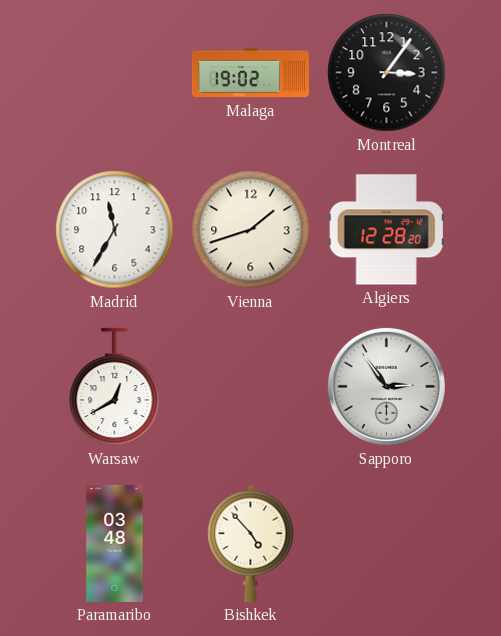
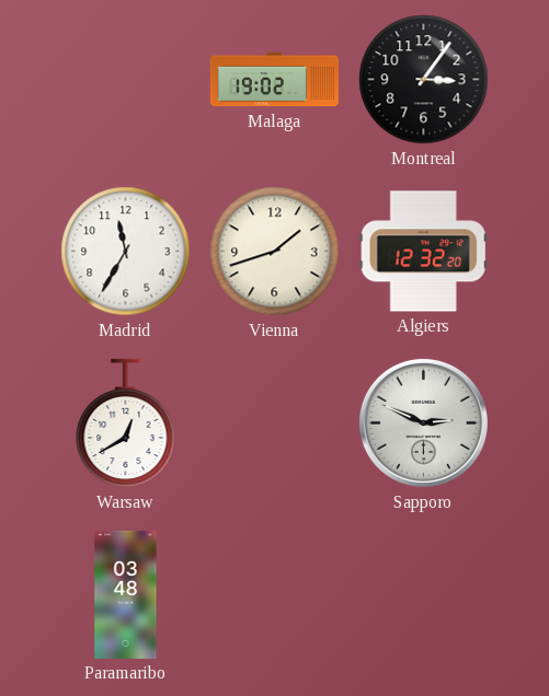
Algiers: 12:28 -> 12:32
Sapporo: 2:54 -> 2:49
Bishkek: 4:53 -> none
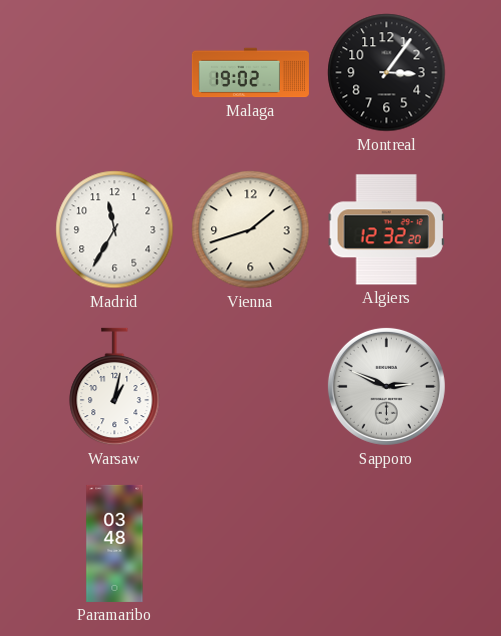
Warsaw: 12:40 -> 1:02
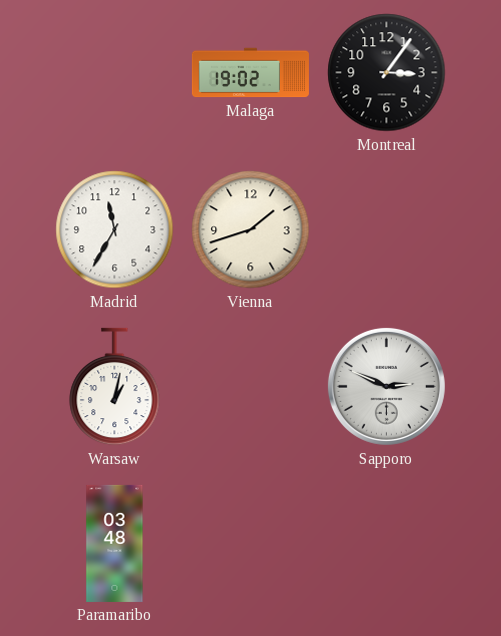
Algiers: 12:32 -> none
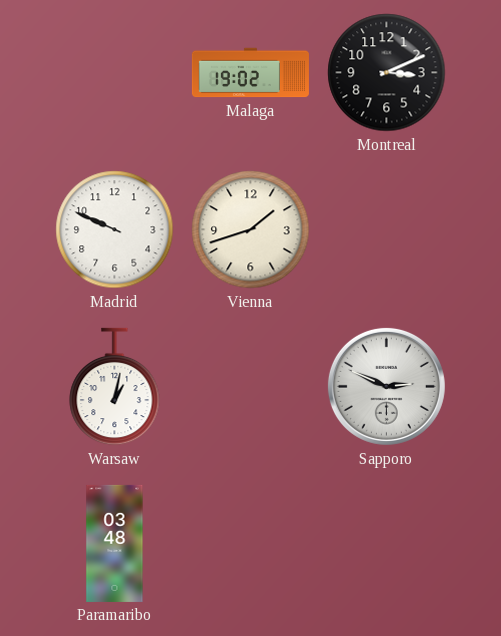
Montreal: 3:06 -> 3:11
Madrid: 11:35 -> 9:49
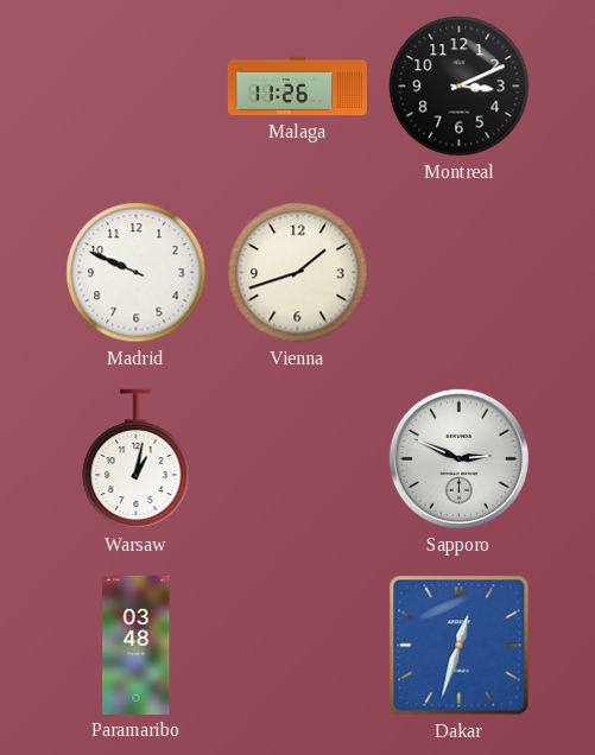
Malaga: 19:02 -> 11:26
Dakar: none -> 12:33
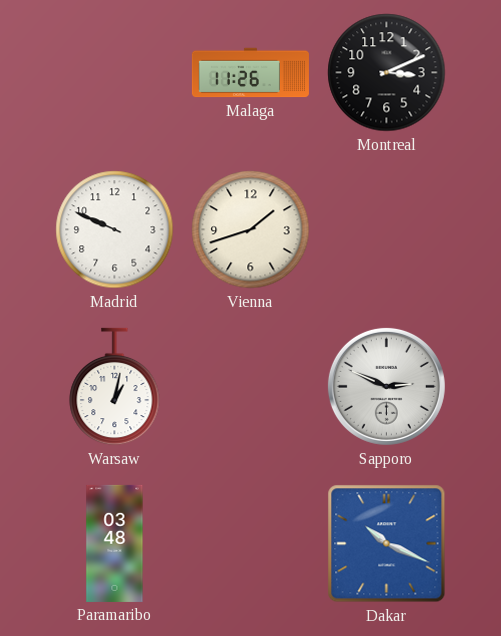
Dakar: 12:33 -> 10:19
